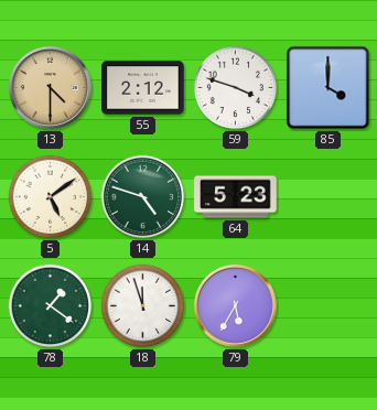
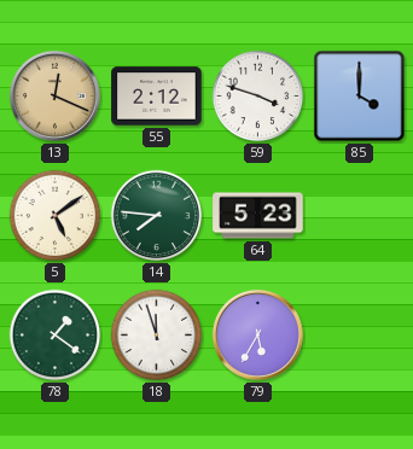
13: 4:30 -> 12:19
14: 4:48 -> 7:46
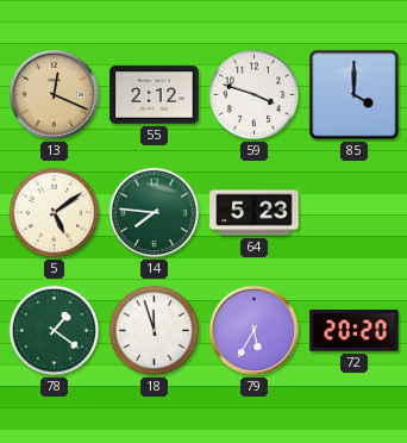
72: none -> 20:20
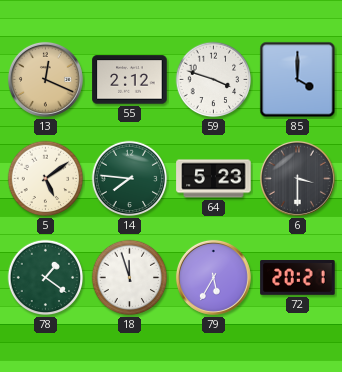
6: none -> 3:30
72: 20:20 -> 20:21
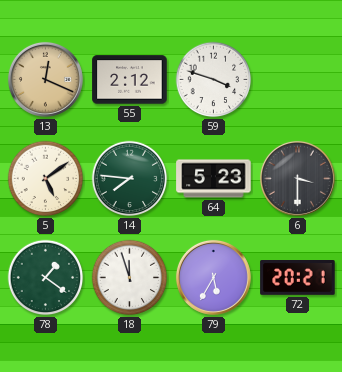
85: 4:00 -> none
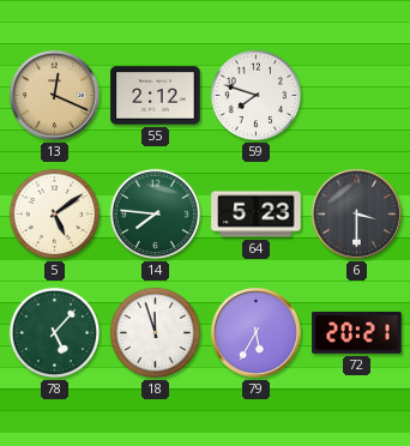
59: 3:48 -> 7:48
78: 1:21 -> 5:07
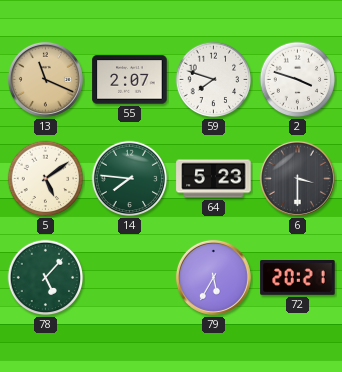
13: 12:19 -> 11:19
55: 2:12 -> 2:07
2: none -> 3:48
18: 11:57 -> none
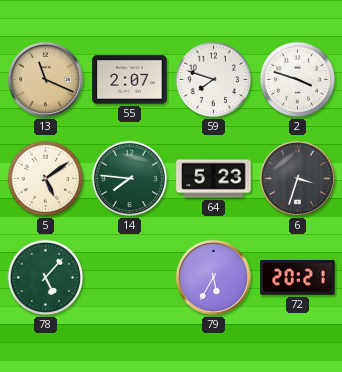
6: 3:30 -> 3:33
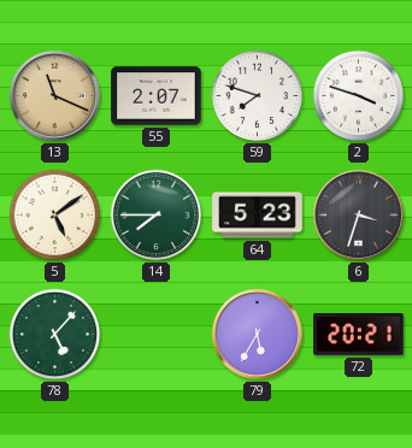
14: 7:46 -> 7:45
